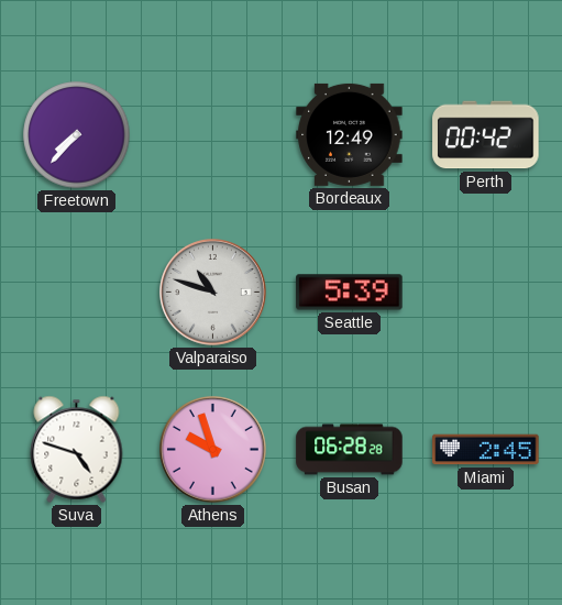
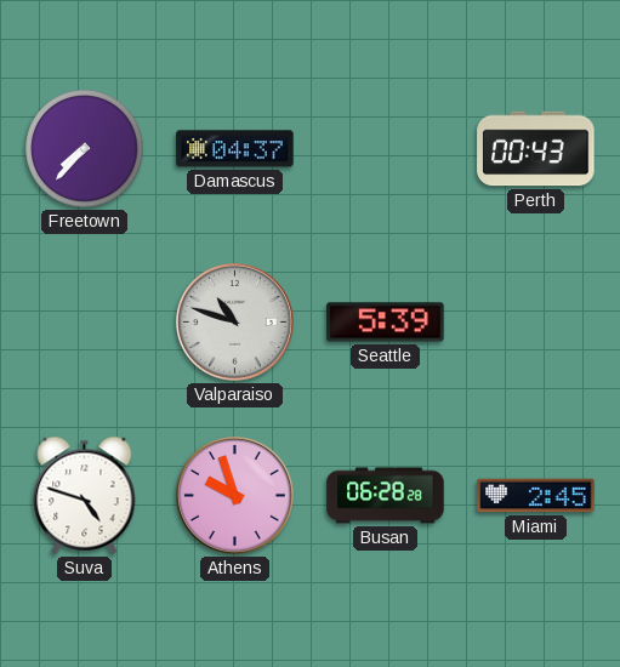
Damascus: none -> 04:37
Bordeaux: 12:49 -> none
Perth: 00:42 -> 00:43
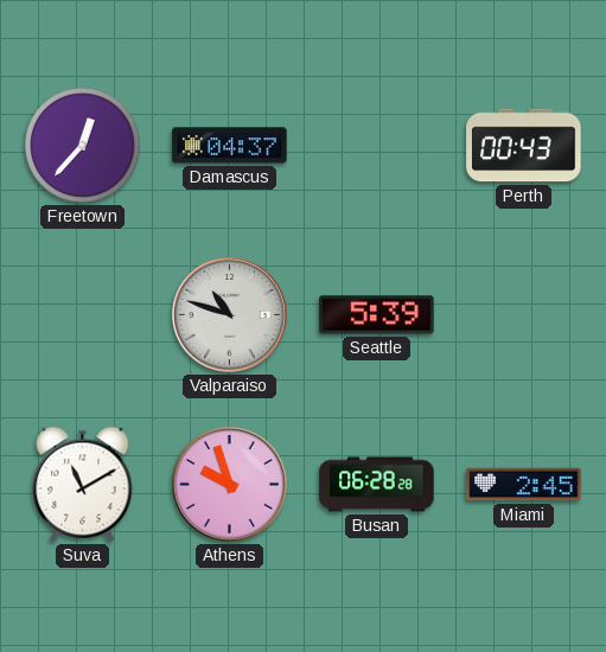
Freetown: 7:37 -> 12:37
Suva: 4:48 -> 11:10
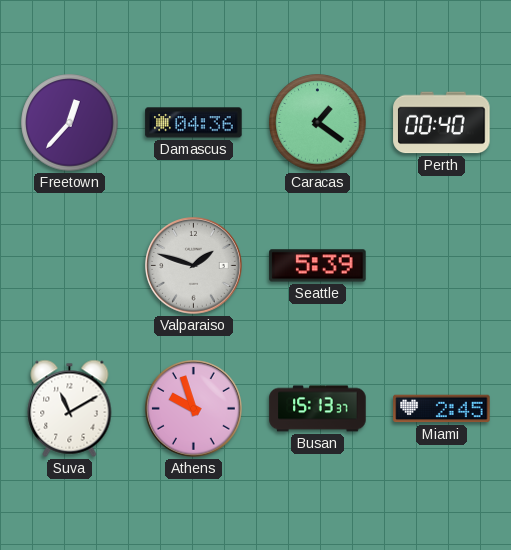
Damascus: 04:37 -> 04:36
Caracas: none -> 1:21
Perth: 00:43 -> 00:40
Valparaiso: 10:48 -> 1:48
Busan: 06:28 -> 15:13
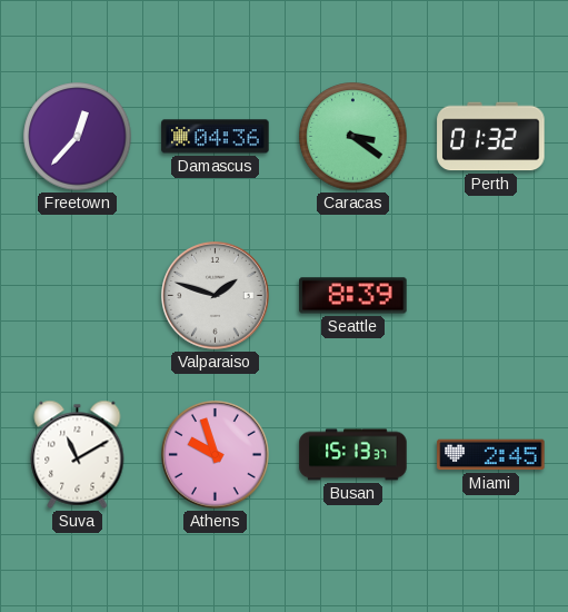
Caracas: 1:21 -> 3:21
Perth: 00:40 -> 01:32
Seattle: 5:39 -> 8:39
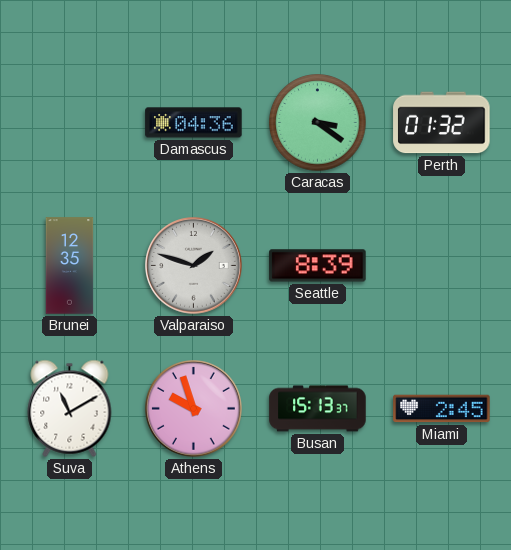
Freetown: 12:37 -> none
Brunei: none -> 12:35
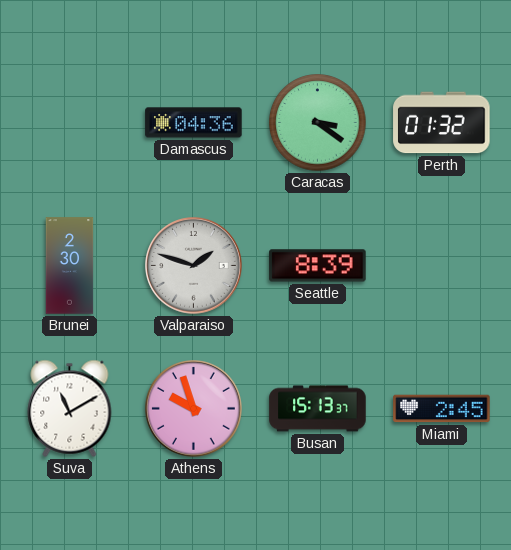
Brunei: 12:35 -> 2:30
